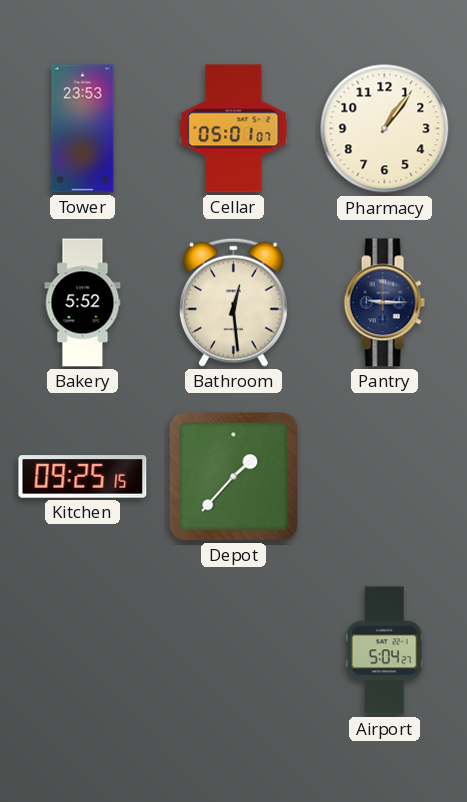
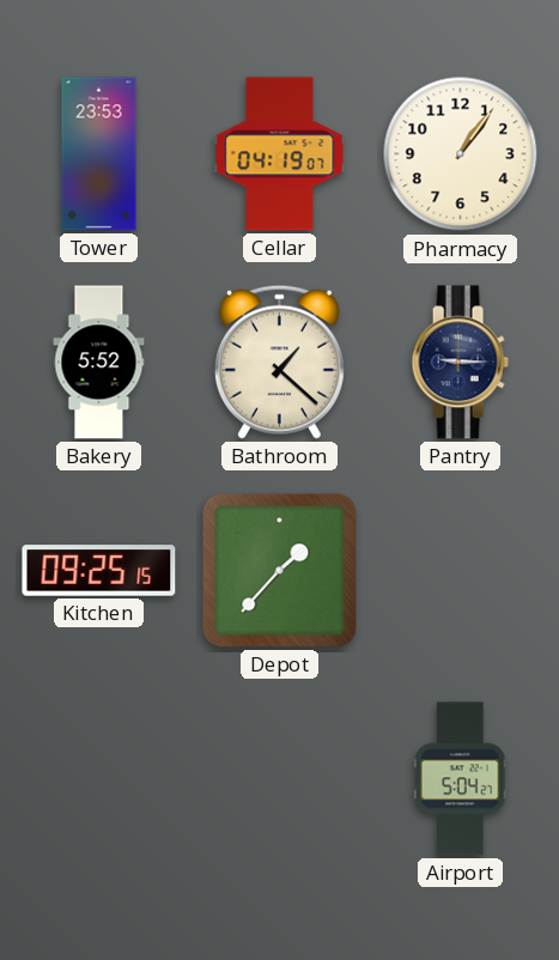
Cellar: 05:01 -> 04:19
Bathroom: 12:29 -> 1:22
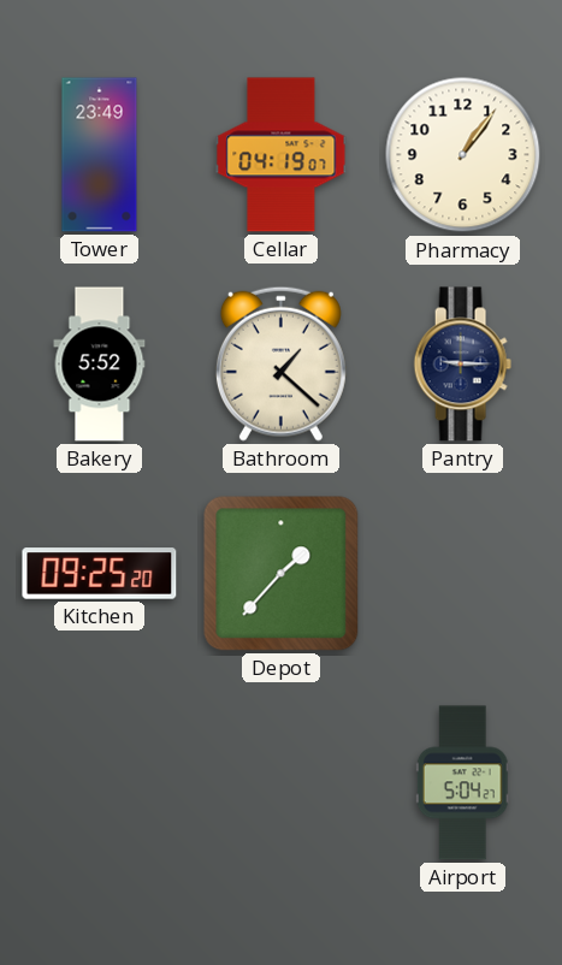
Tower: 23:53 -> 23:49
Kitchen: 09:25:15 -> 09:25:20
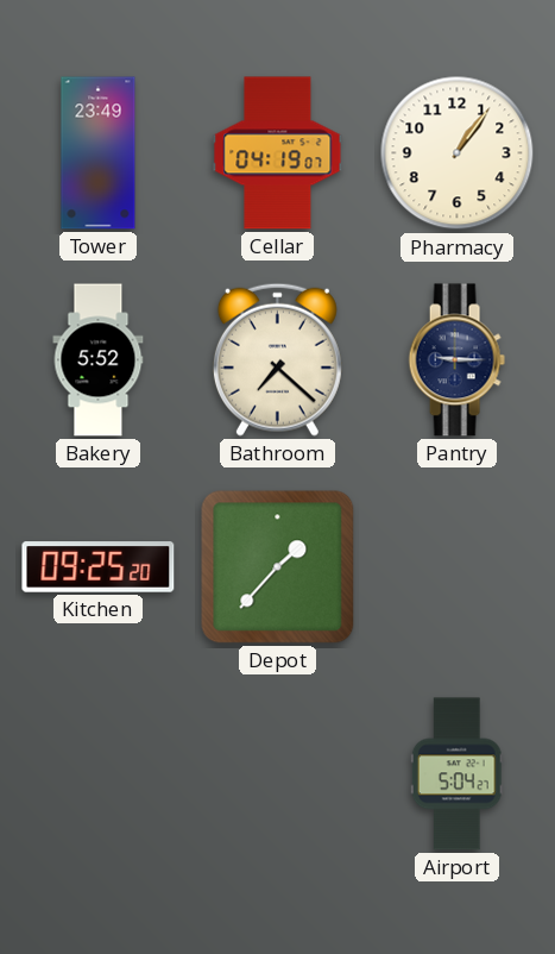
Bathroom: 1:22 -> 7:22
